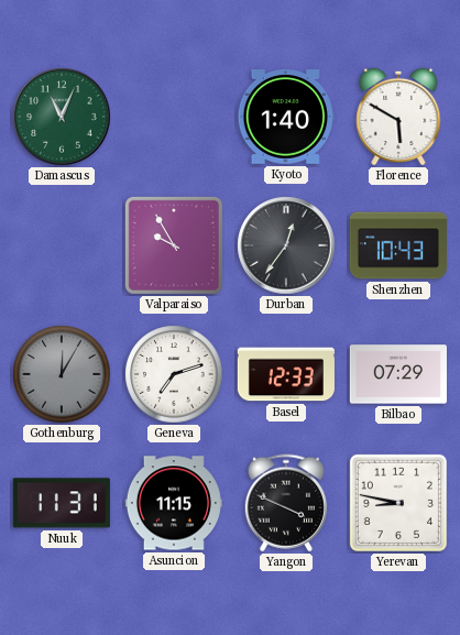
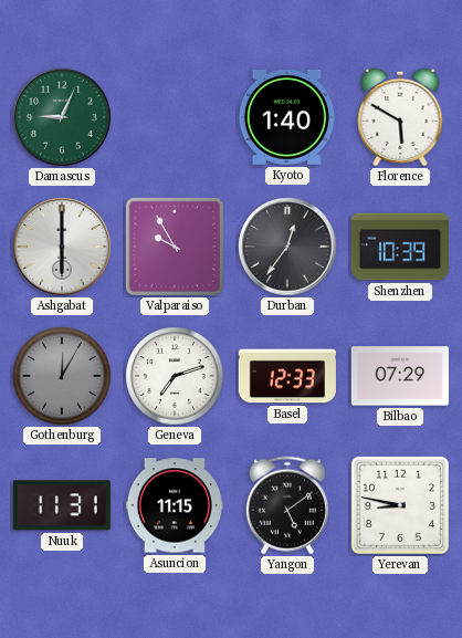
Damascus: 11:04 -> 9:04
Ashgabat: none -> 6:00
Shenzhen: 10:43 -> 10:39
Yangon: 3:49 -> 5:09
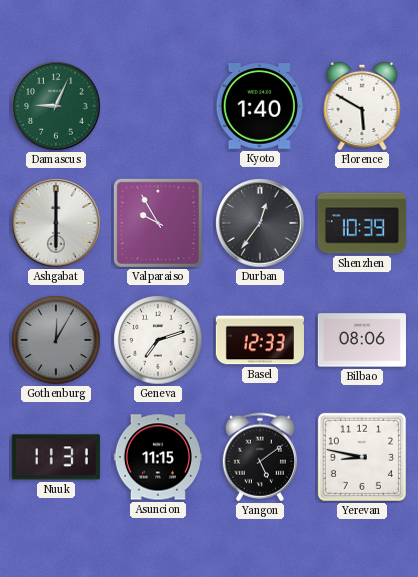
Bilbao: 07:29 -> 08:06
